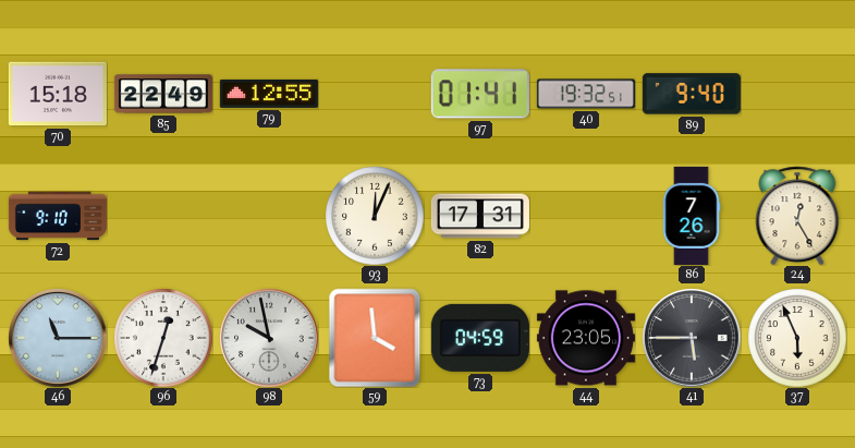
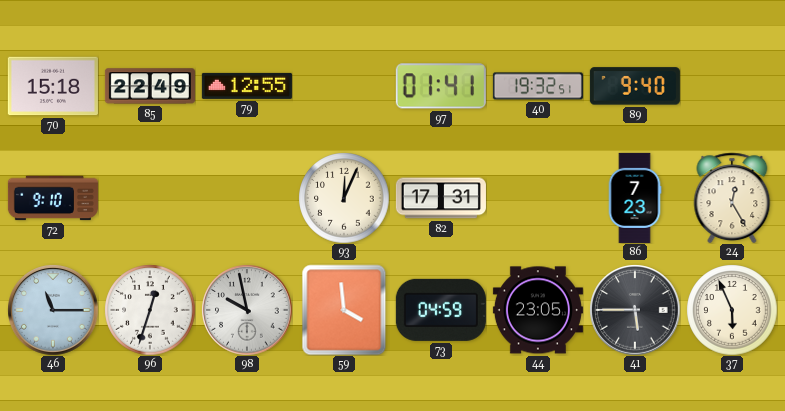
86: 7:26 -> 7:23
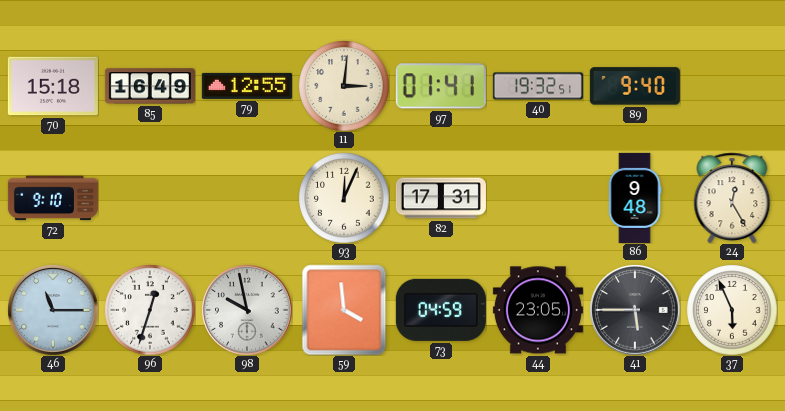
85: 22:49 -> 16:49
11: none -> 3:01
86: 7:23 -> 9:48
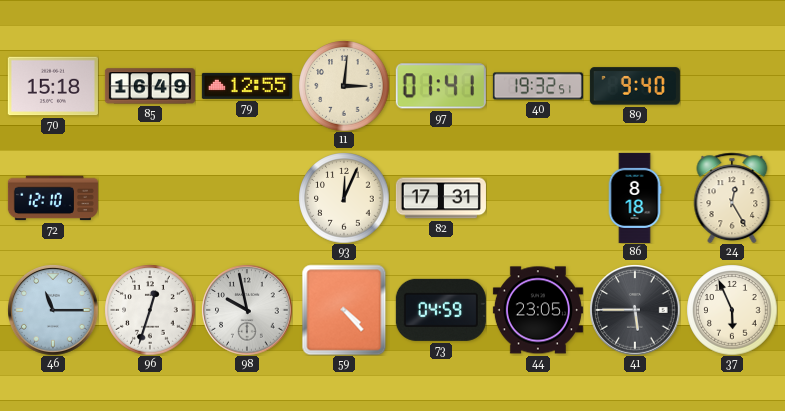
72: 9:10 -> 12:10
86: 9:48 -> 8:18
59: 3:59 -> 4:23
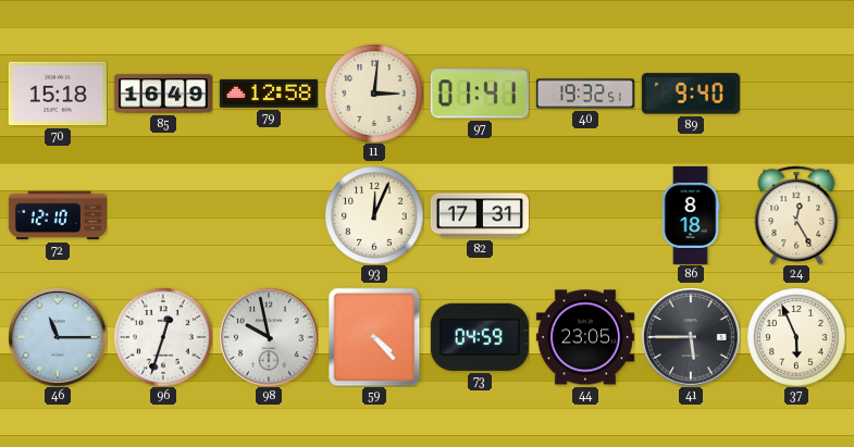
79: 12:55 -> 12:58
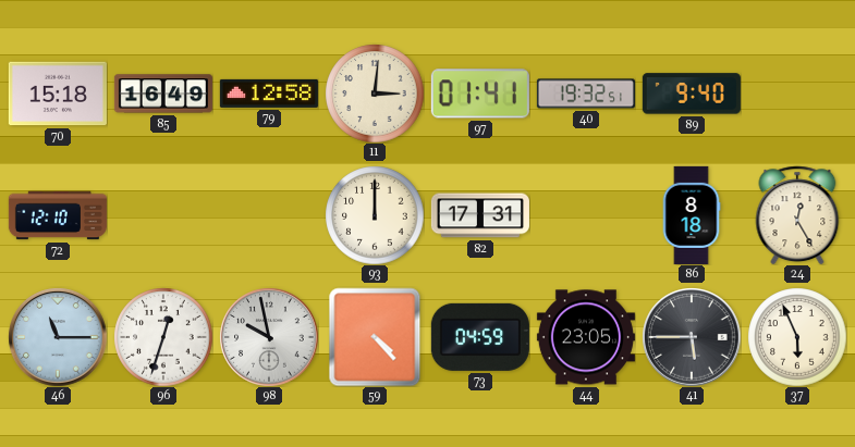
93: 12:04 -> 12:00
